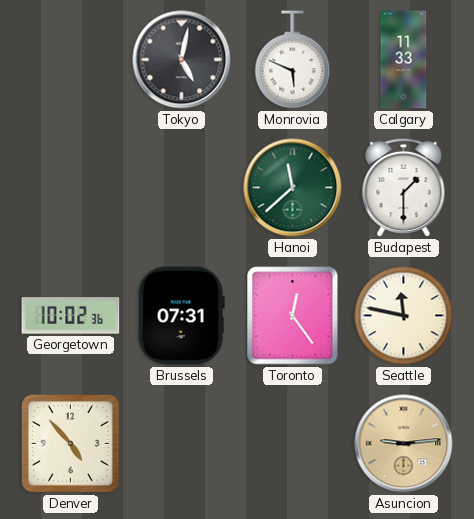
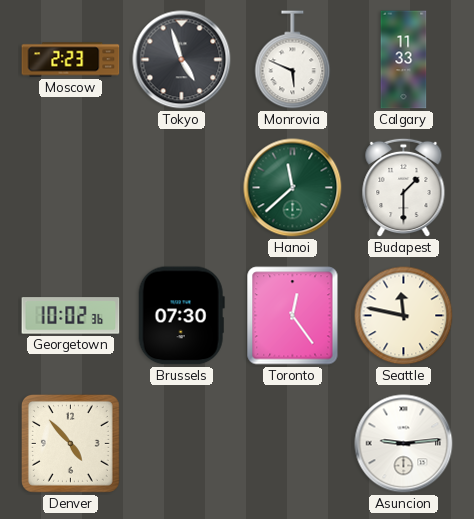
Moscow: none -> 2:23
Tokyo: 5:02 -> 4:57
Brussels: 07:31 -> 07:30
Asuncion dial: champagne -> white
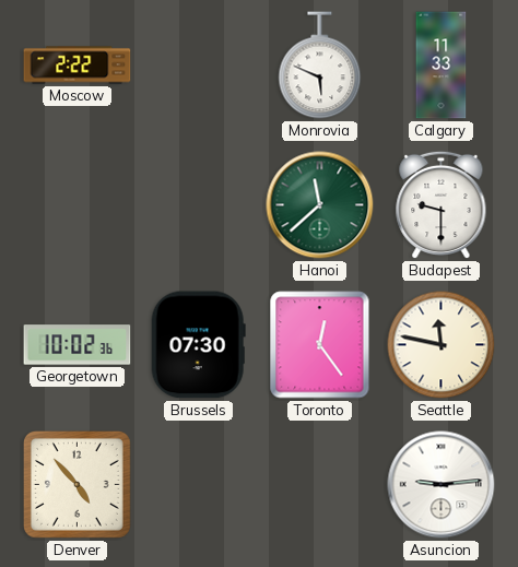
Moscow: 2:23 -> 2:22
Tokyo: 4:57 -> none
Budapest: 1:30 -> 9:30
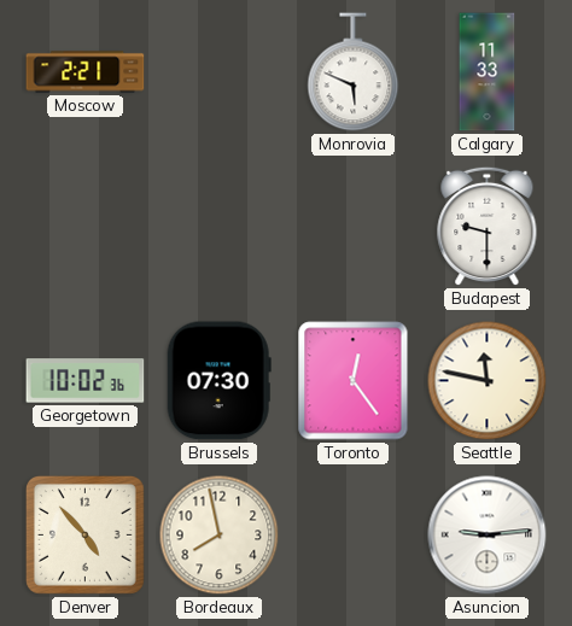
Moscow: 2:22 -> 2:21
Hanoi: 11:38 -> none
Bordeaux: none -> 7:58
